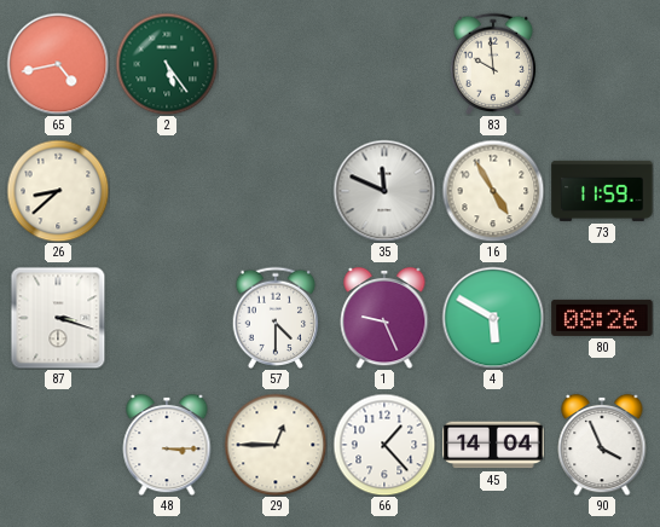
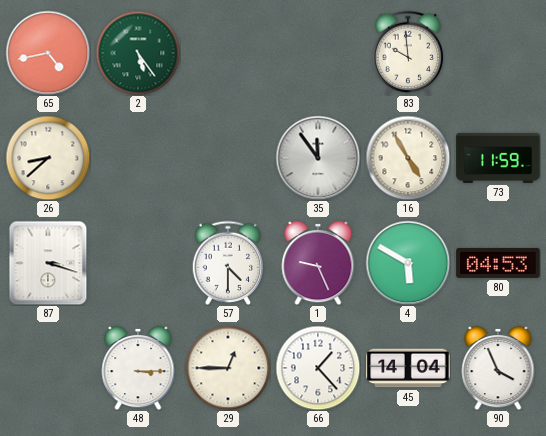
35: 11:49 -> 11:54
80: 08:26 -> 04:53
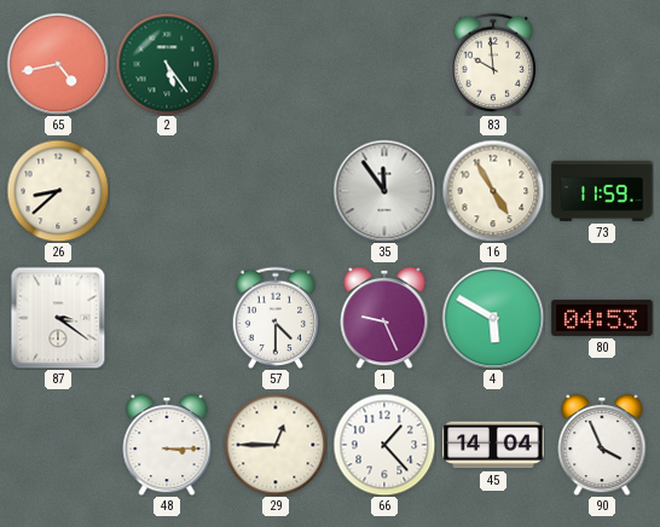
87: 3:18 -> 3:21
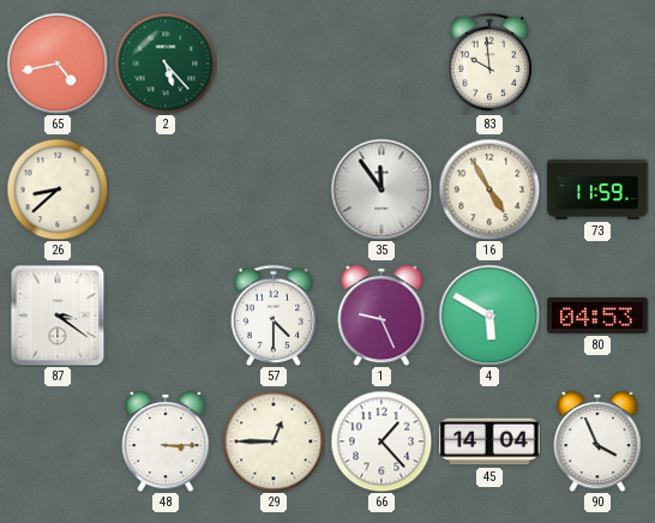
2: 5:24 -> 5:23
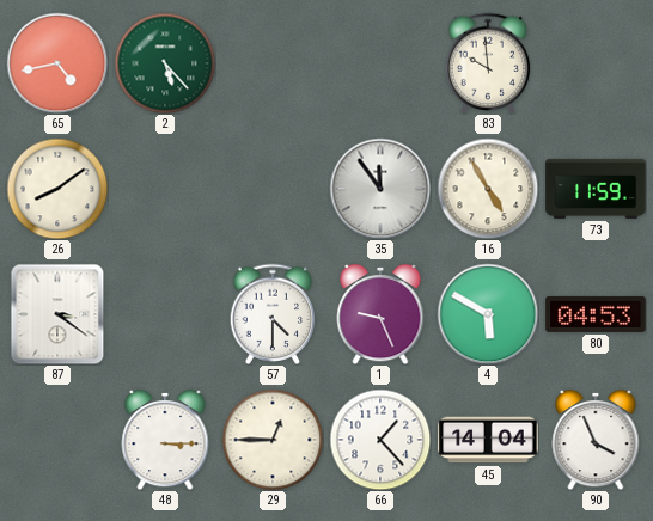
26: 8:38 -> 8:09
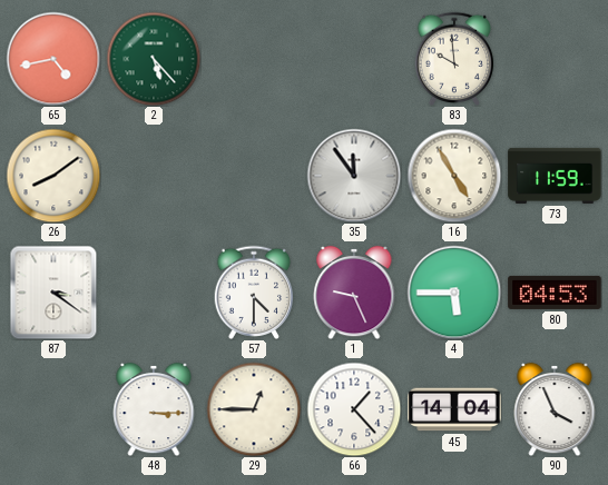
4: 5:50 -> 5:45
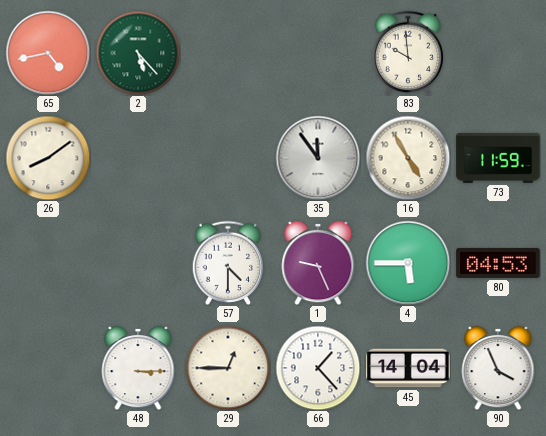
87: 3:21 -> none
